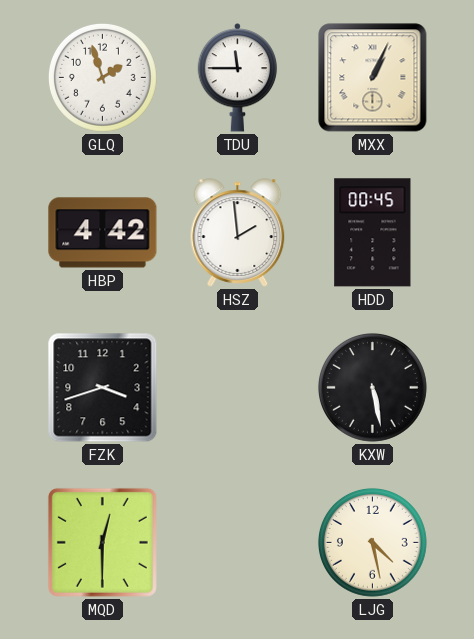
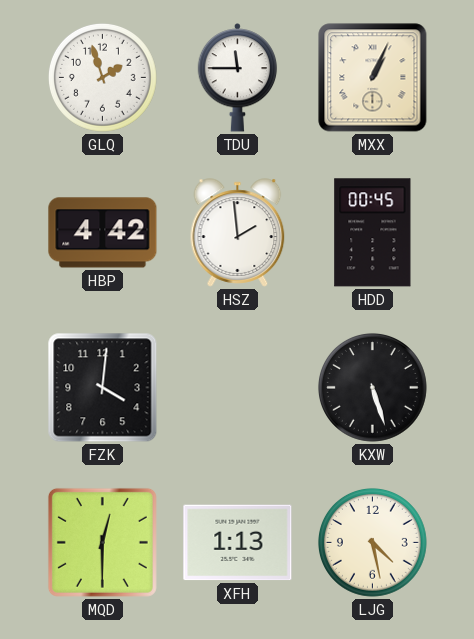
FZK: 3:42 -> 4:01
KXW: 5:28 -> 5:27
XFH: none -> 1:13
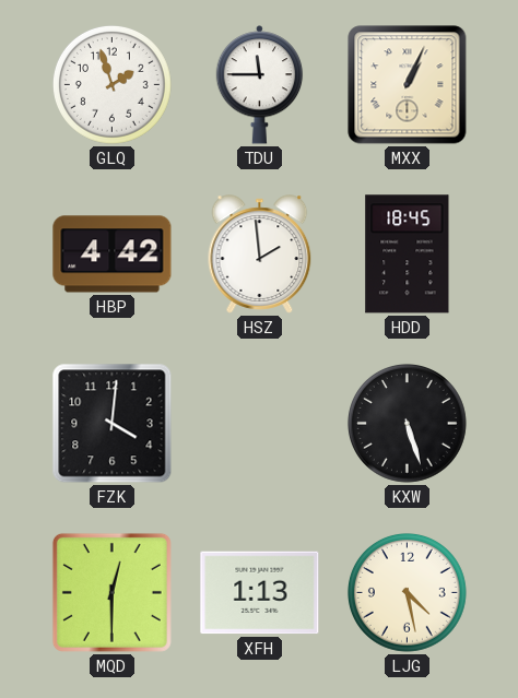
HDD: 00:45 -> 18:45
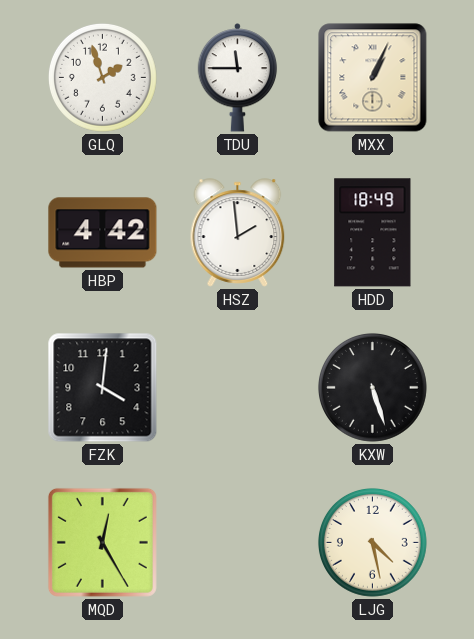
HDD: 18:45 -> 18:49
MQD: 12:30 -> 12:25
XFH: 1:13 -> none
